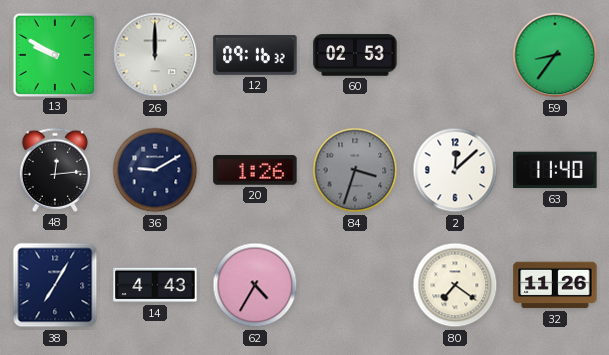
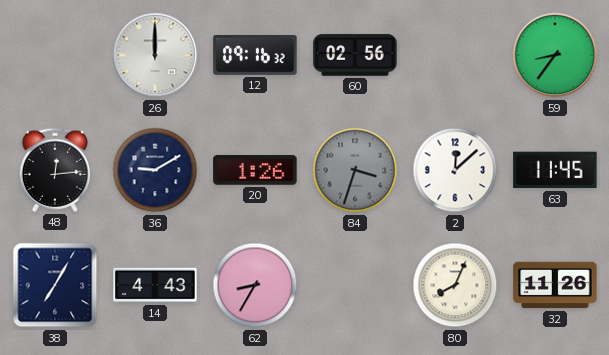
13: 9:50 -> none
60: 02:53 -> 02:56
63: 11:40 -> 11:45
62: 4:35 -> 8:35
80: 7:21 -> 8:04
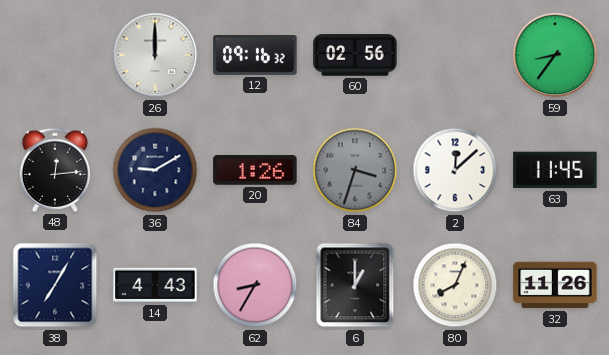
6: none -> 1:00
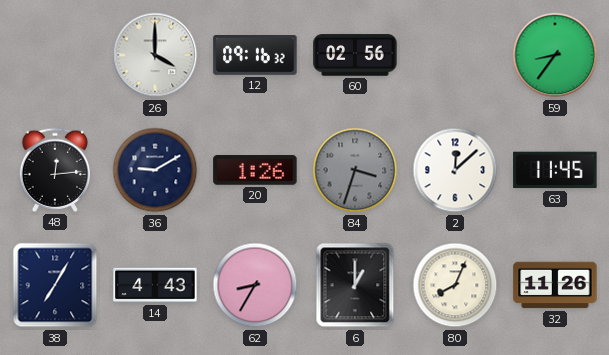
26: 12:00 -> 4:00
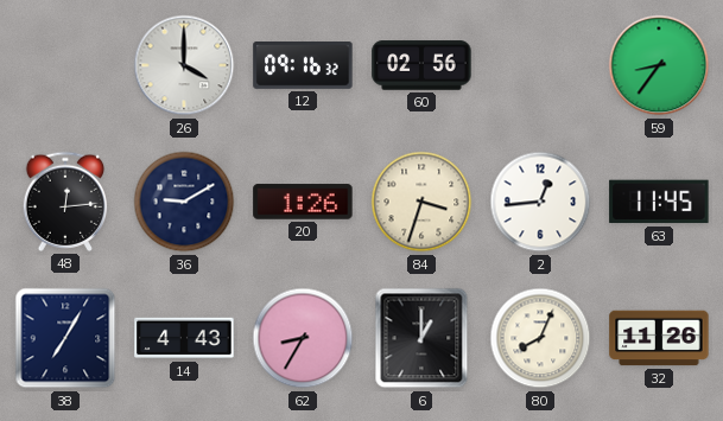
84 dial: grey -> cream
2: 12:08 -> 12:44
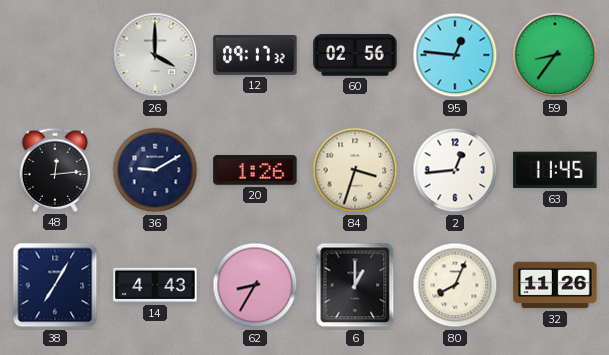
12: 09:16 -> 09:17
95: none -> 12:46
